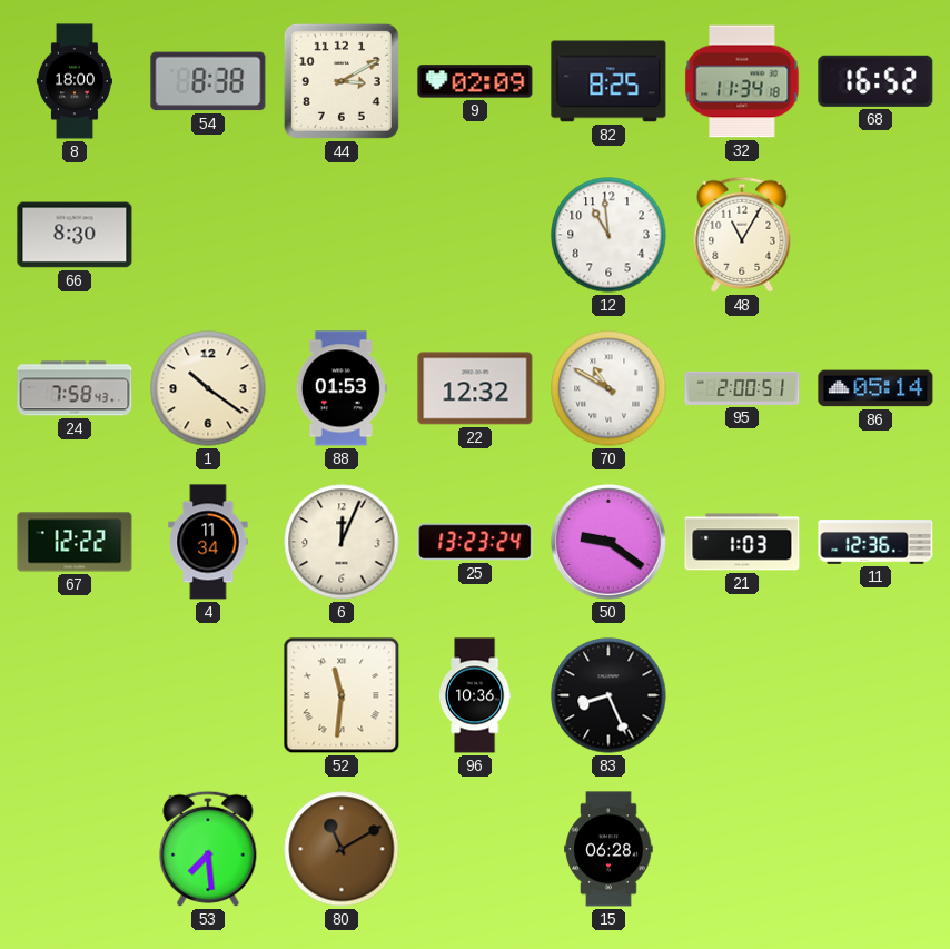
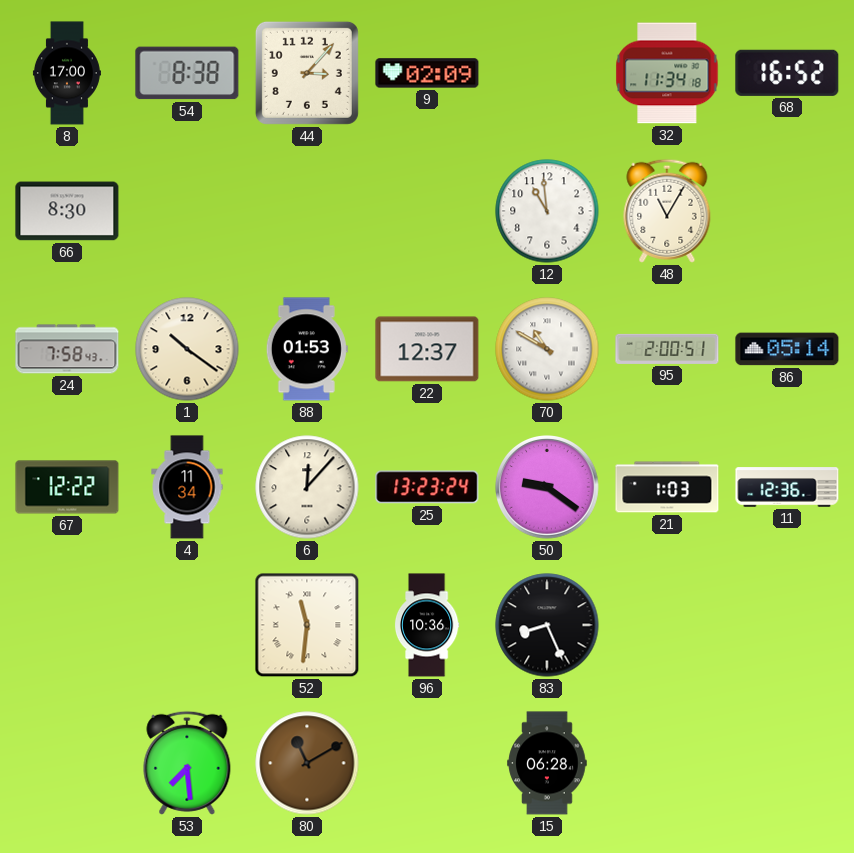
8: 18:00 -> 17:00
44: 3:10 -> 3:07
82: 8:25 -> none
22: 12:32 -> 12:37
6: 12:04 -> 12:07
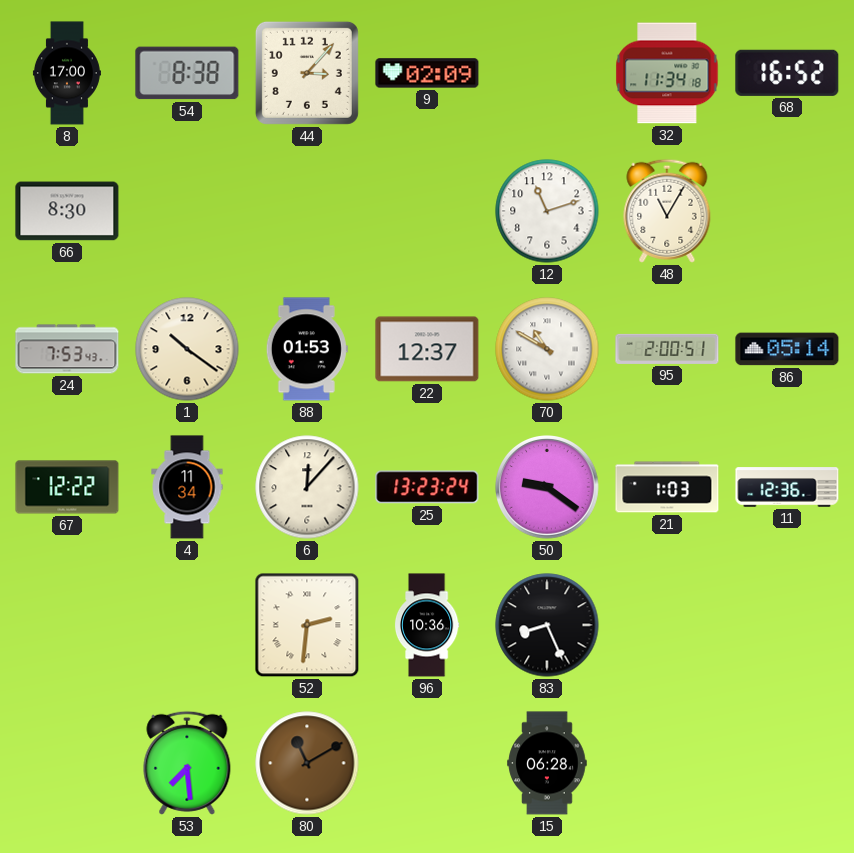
12: 10:59 -> 11:12
24: 7:58 -> 7:53
52: 11:31 -> 2:31
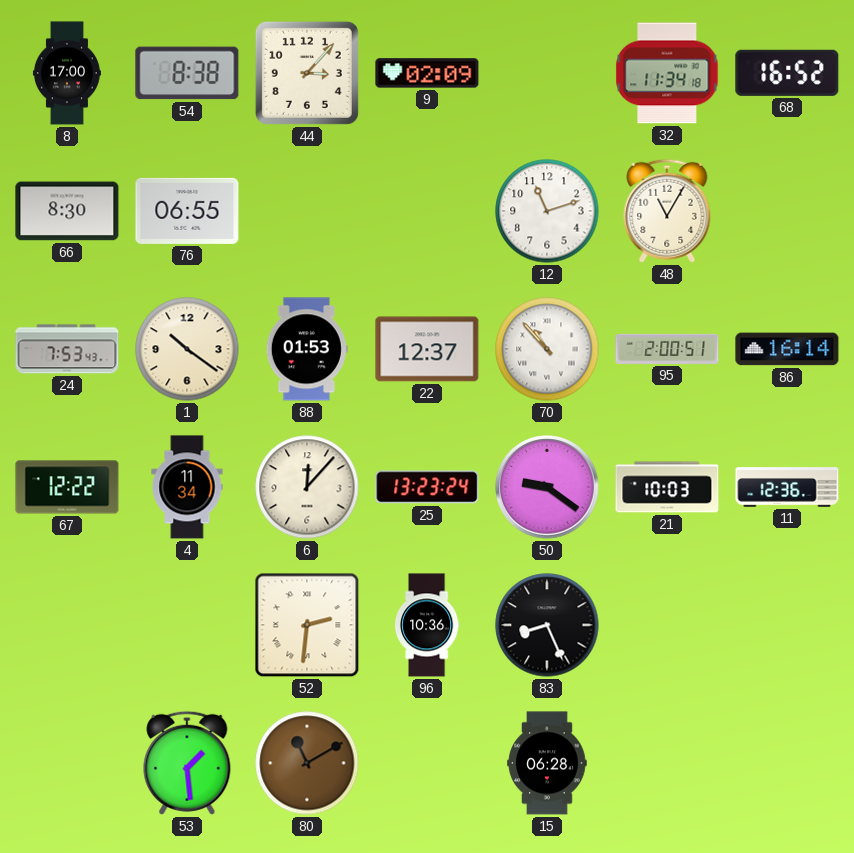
76: none -> 06:55
70: 10:50 -> 10:53
86: 05:14 -> 16:14
21: 1:03 -> 10:03
53: 7:29 -> 1:29
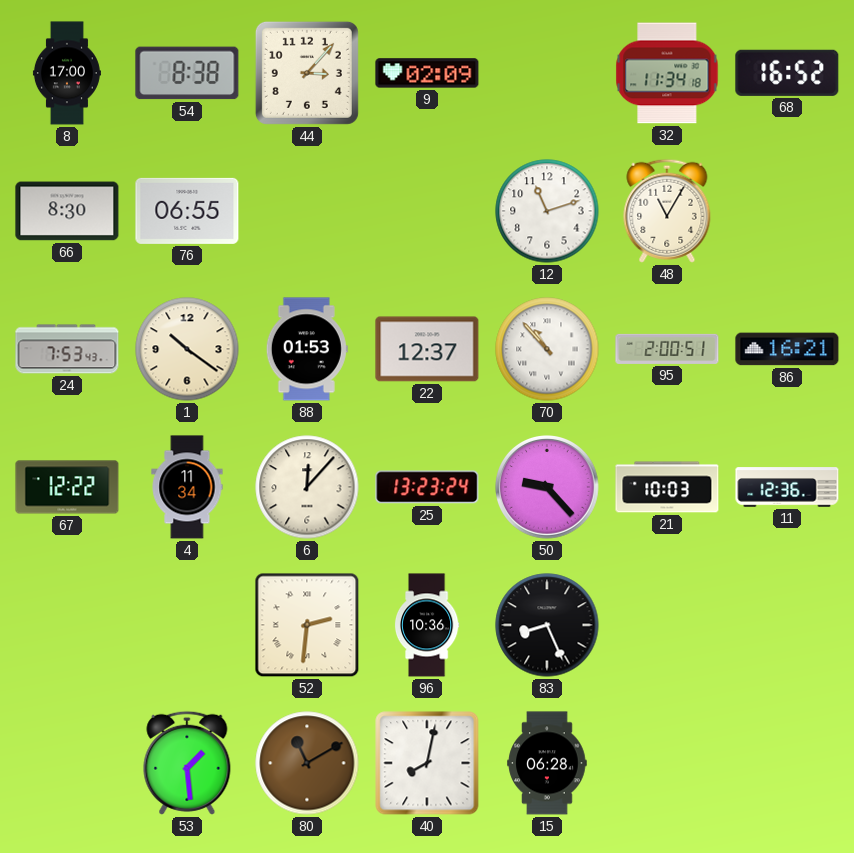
86: 16:14 -> 16:21
50: 9:21 -> 9:23
40: none -> 8:02
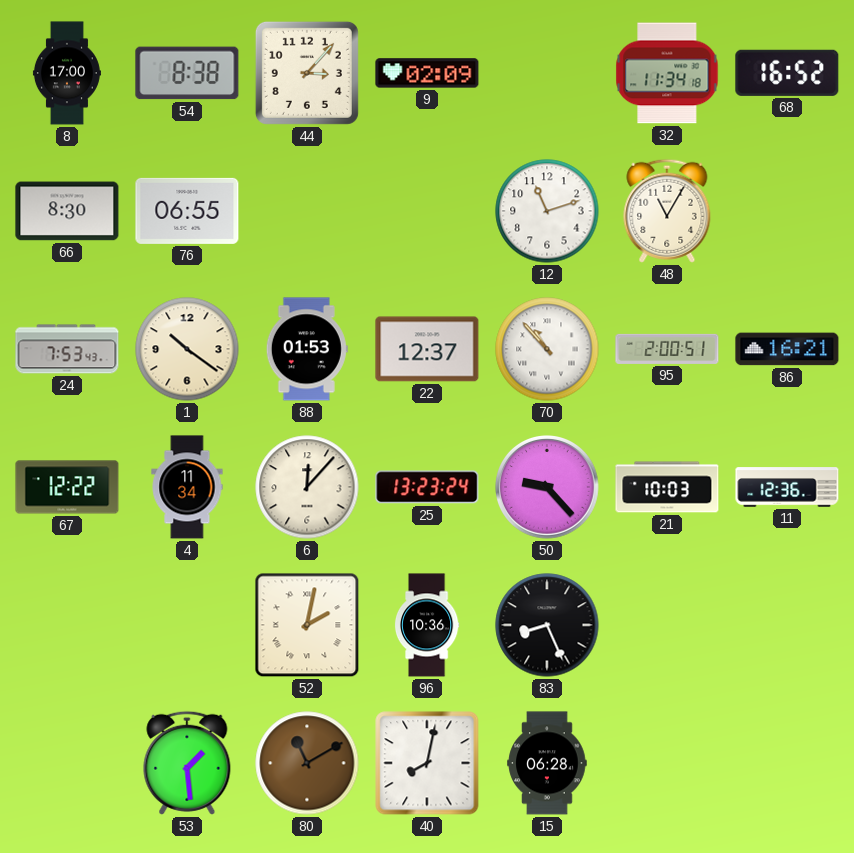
52: 2:31 -> 2:02
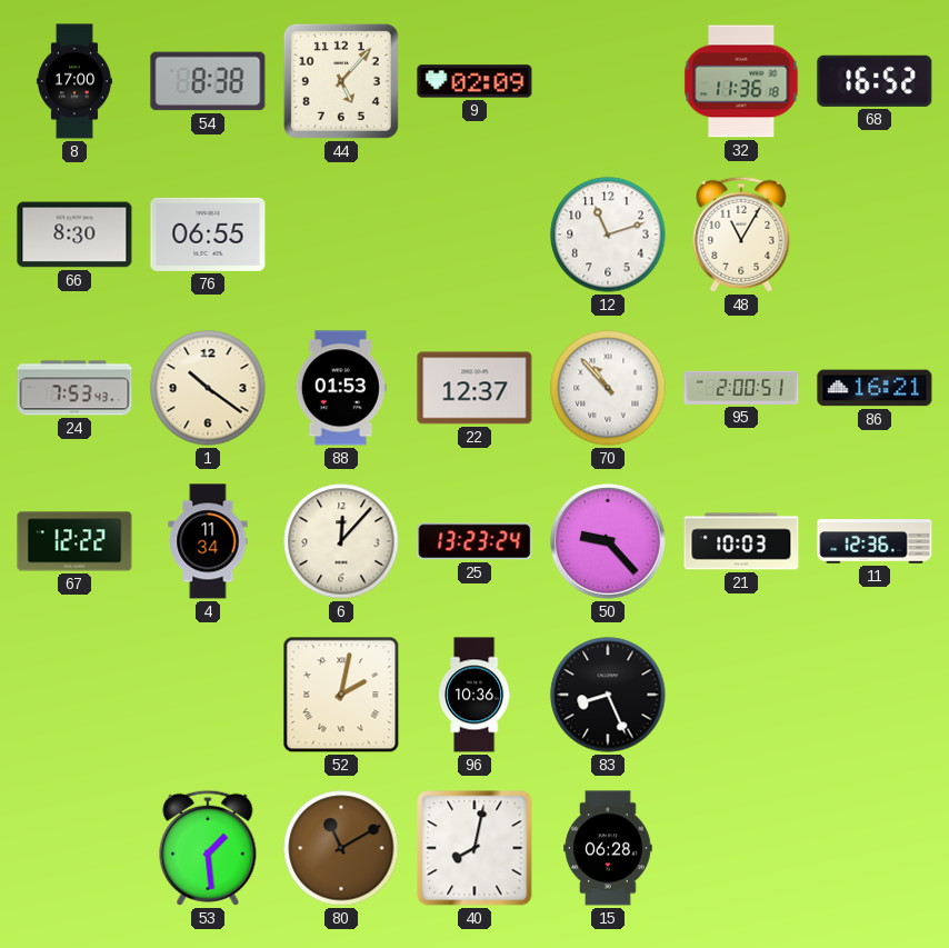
44: 3:07 -> 5:07
32: 11:34 -> 11:36
